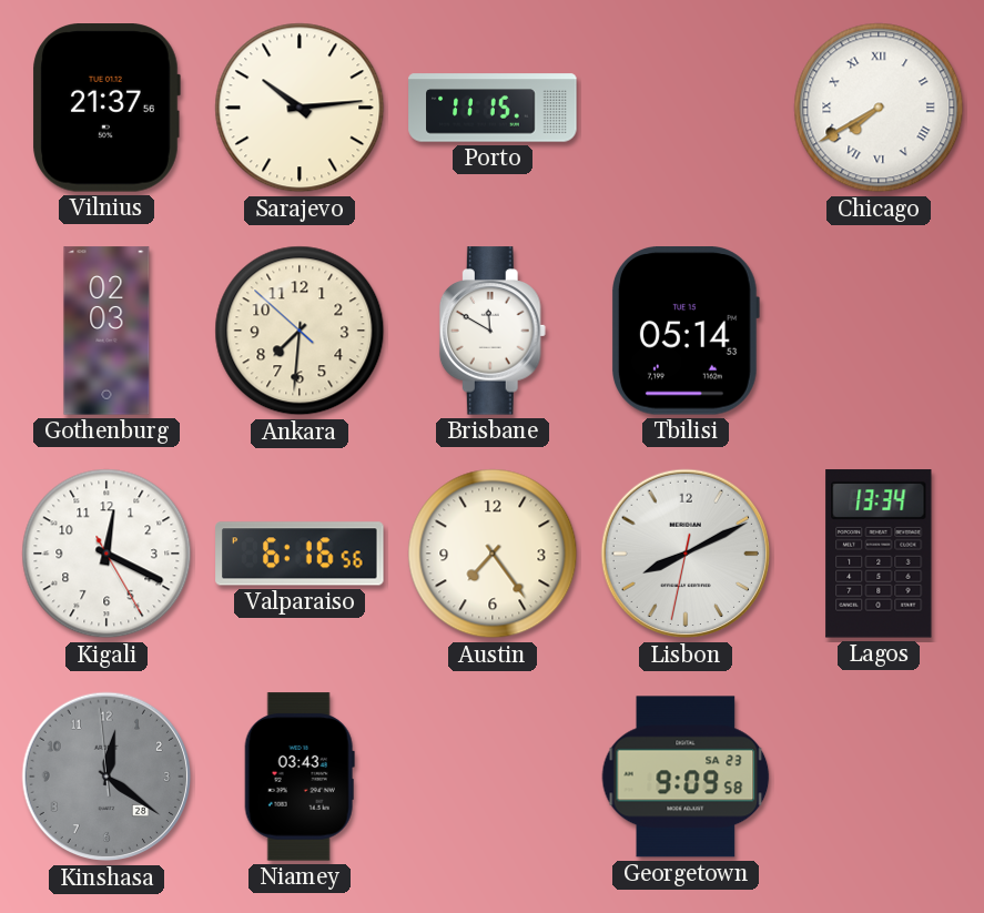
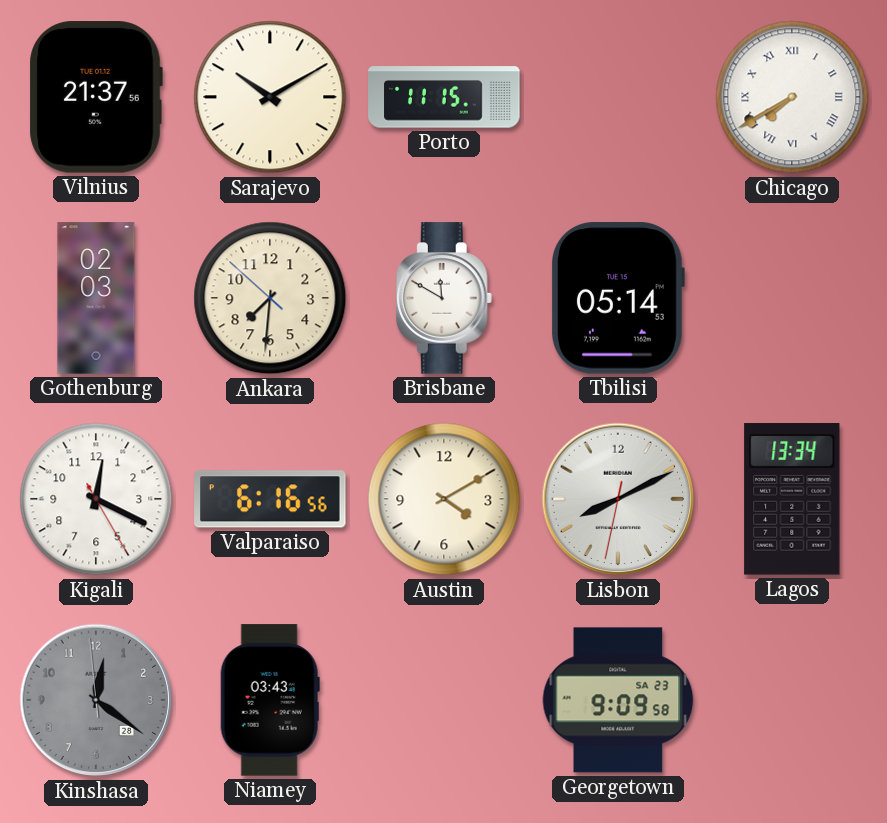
Sarajevo: 10:14 -> 10:10
Austin: 7:24 -> 4:10
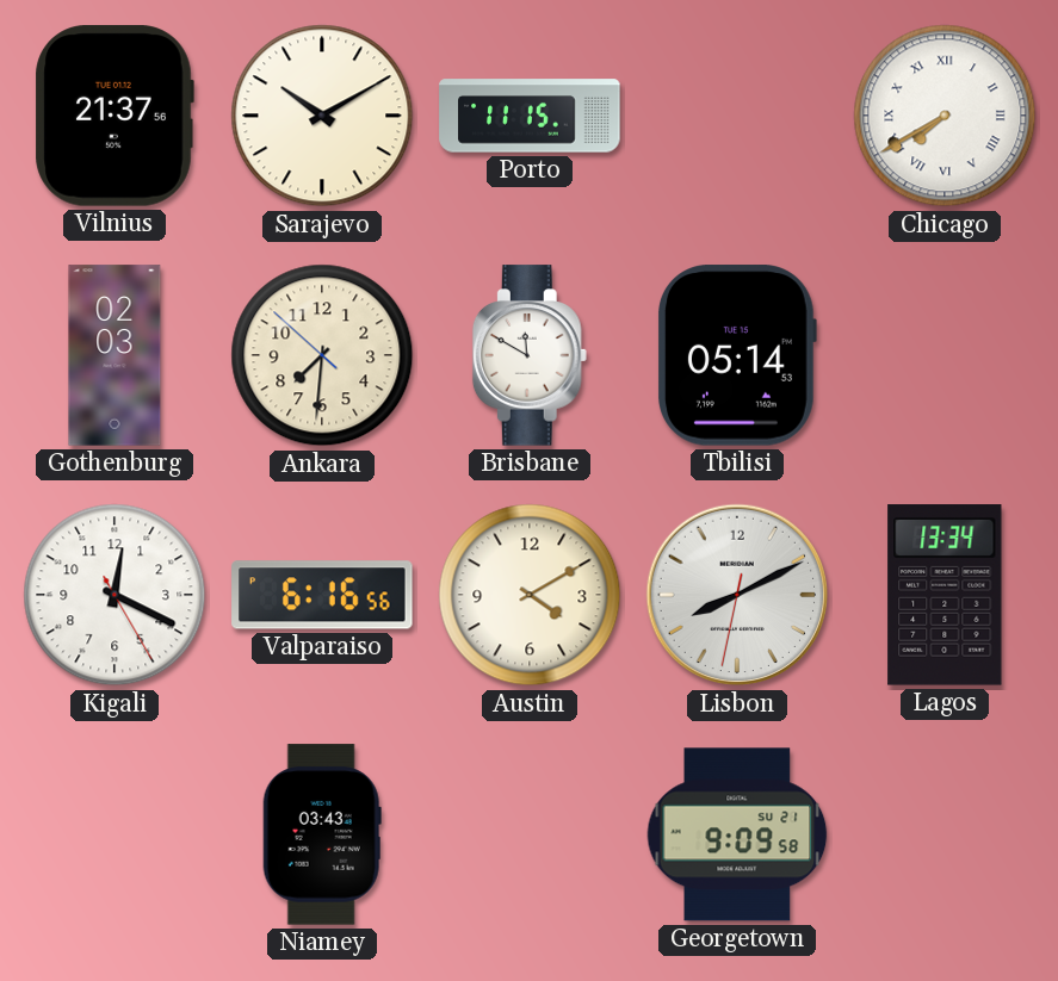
Kinshasa: 12:20 -> none
Georgetown date: SA 23 -> SU 21
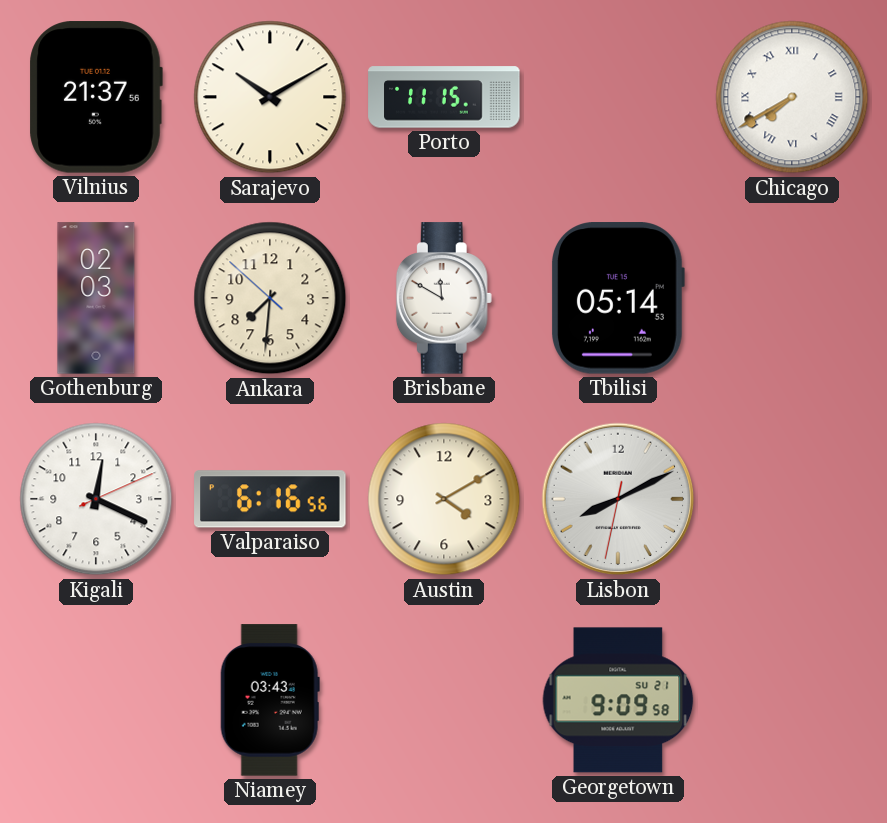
Kigali: 12:19:25 -> 12:19:11
Lagos: 13:34 -> none
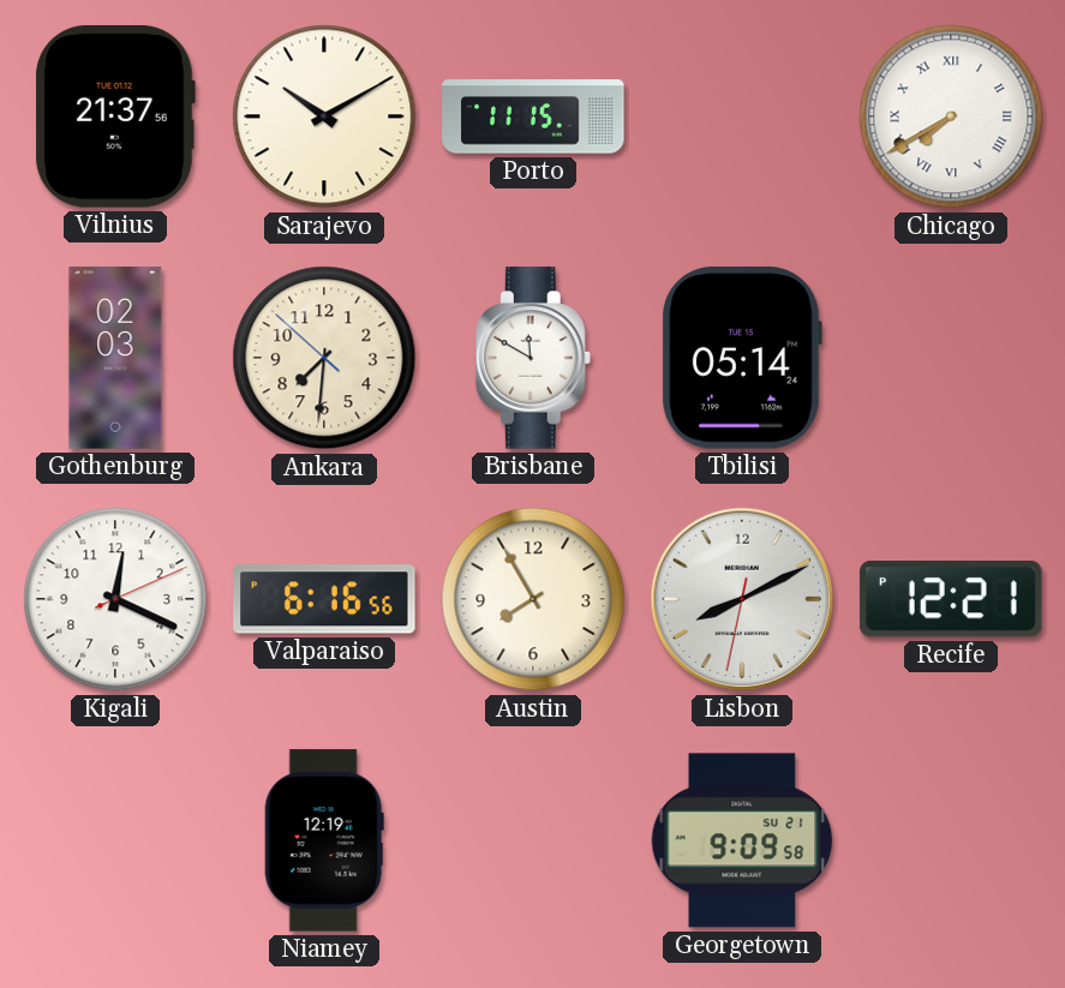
Tbilisi: 05:14:53 -> 05:14
Austin: 4:10 -> 7:55
Recife: none -> 12:21
Niamey: 03:43 -> 12:19
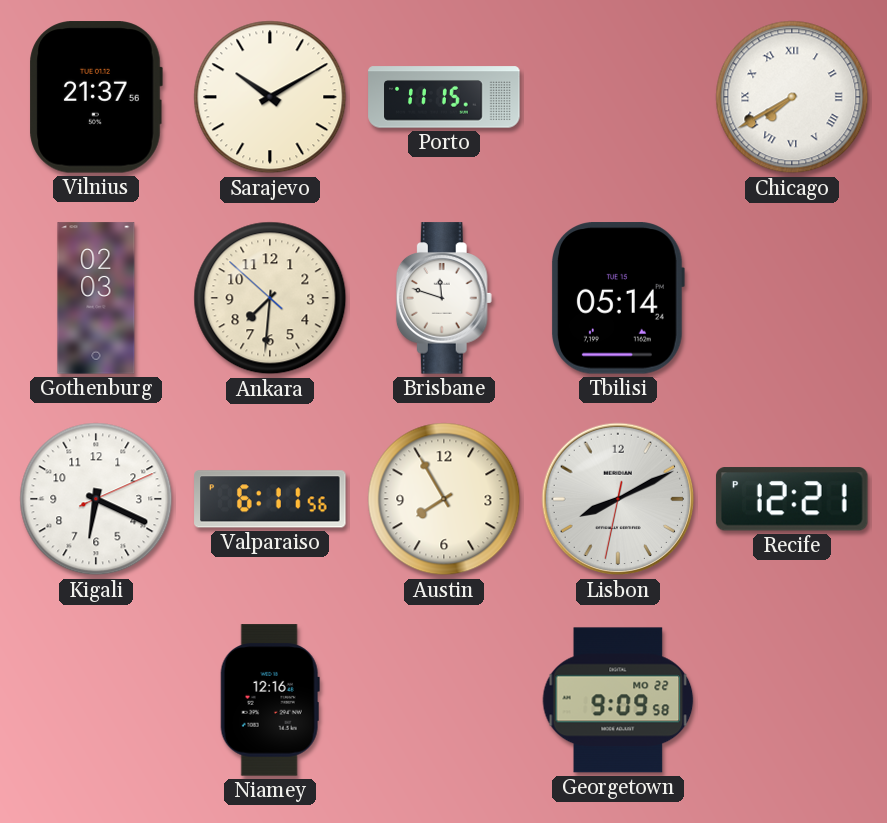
Brisbane: 11:50 -> 11:48
Kigali: 12:19 -> 6:19
Valparaiso: 6:16 -> 6:11
Niamey: 12:19 -> 12:16
Georgetown date: SU 21 -> MO 22
